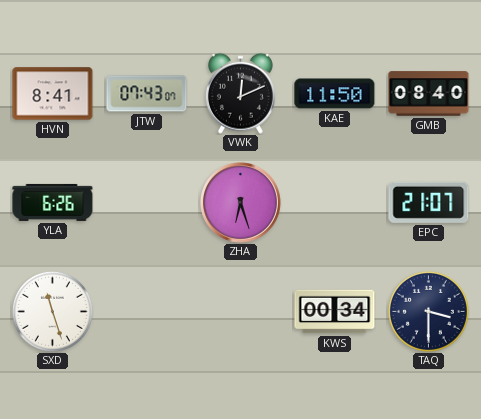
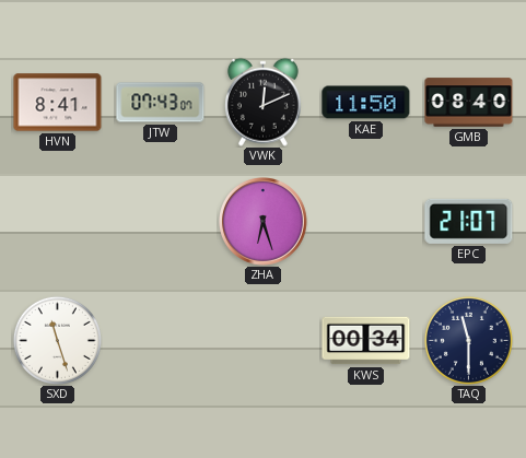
YLA: 6:26 -> none
TAQ: 3:30 -> 11:30
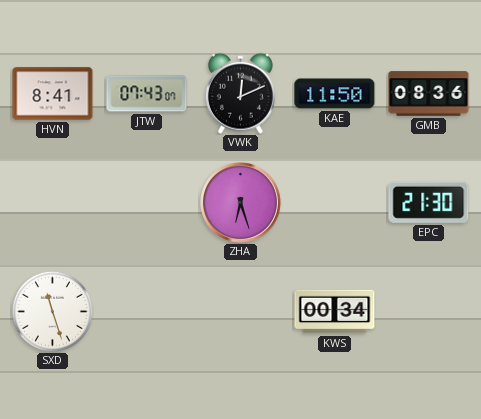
GMB: 08:40 -> 08:36
EPC: 21:07 -> 21:30
TAQ: 11:30 -> none
